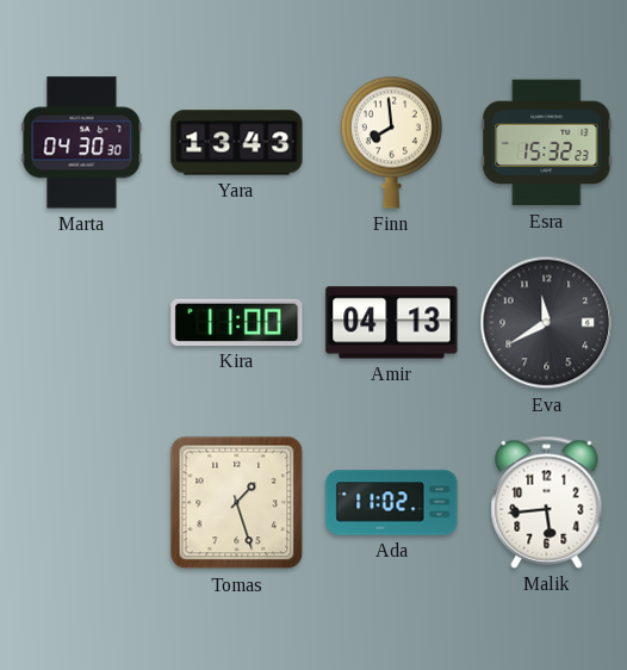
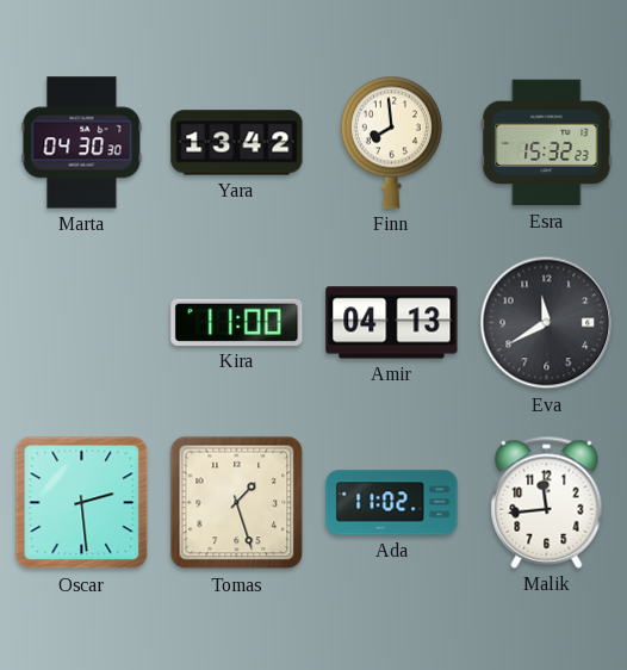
Yara: 13:43 -> 13:42
Oscar: none -> 2:29
Malik: 5:44 -> 11:44
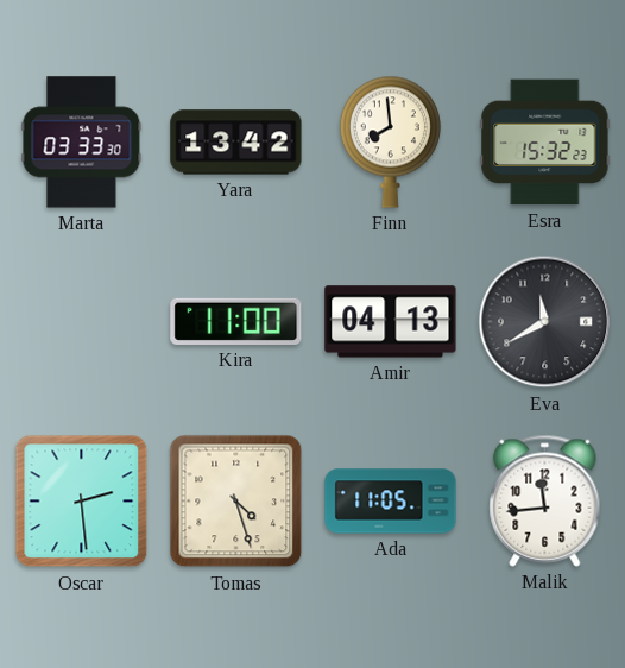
Marta: 04:30 -> 03:33
Tomas: 1:27 -> 4:27
Ada: 11:02 -> 11:05
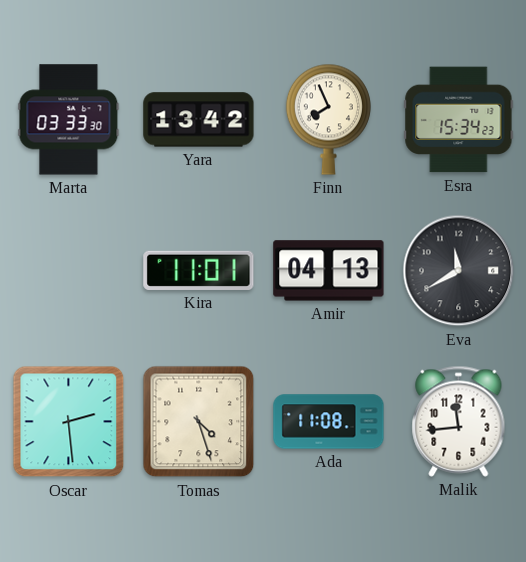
Finn: 7:59 -> 7:56
Esra: 15:32 -> 15:34
Kira: 11:00 -> 11:01
Ada: 11:05 -> 11:08
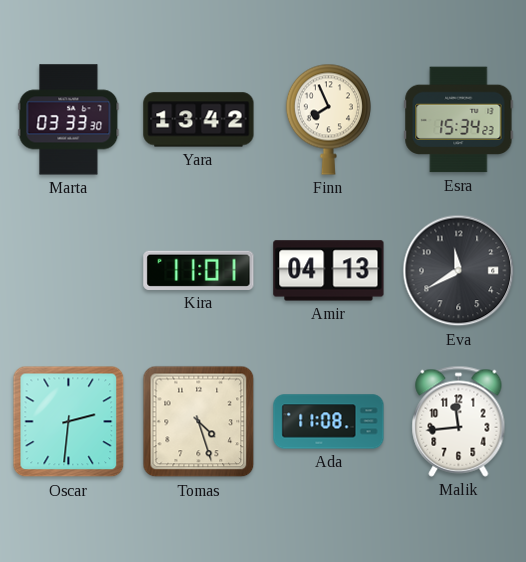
Oscar: 2:29 -> 2:31
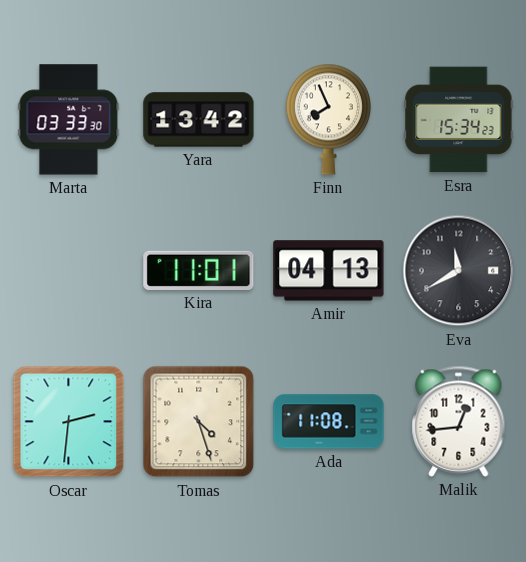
Malik: 11:44 -> 12:44
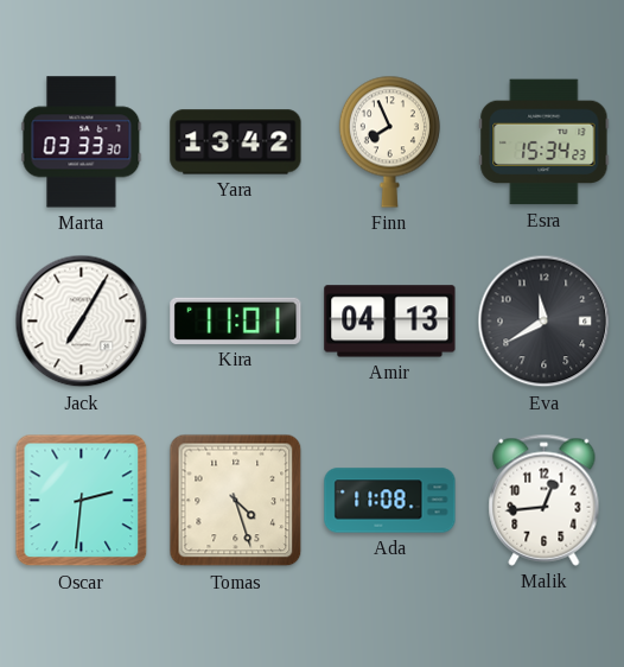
Jack: none -> 7:05
